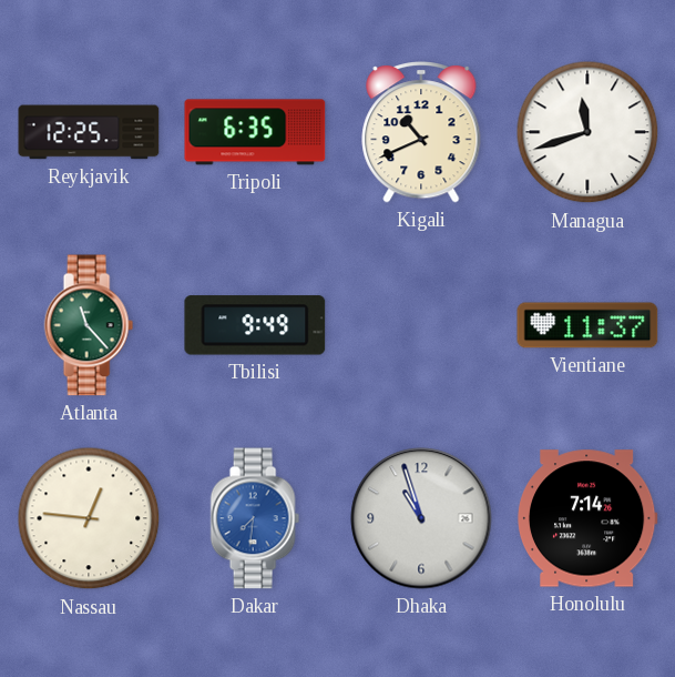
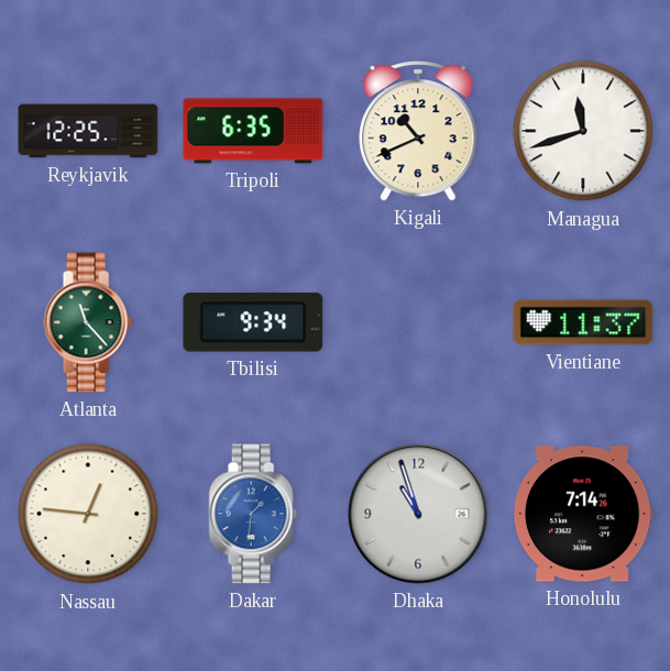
Tbilisi: 9:49 -> 9:34
Dakar: 7:31 -> 1:31
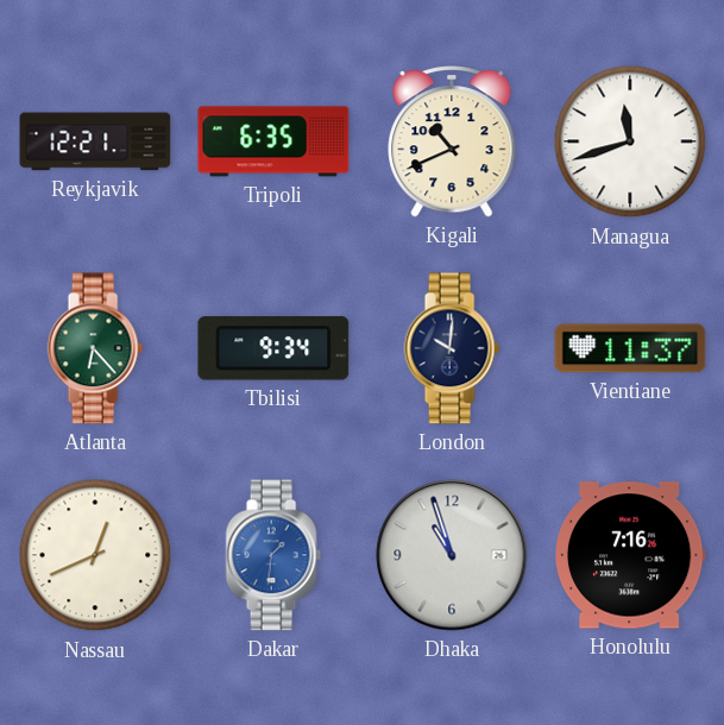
Reykjavik: 12:25 -> 12:21
Atlanta: 11:23 -> 6:23
London: none -> 10:01
Nassau: 12:46 -> 12:41
Honolulu: 7:14 -> 7:16
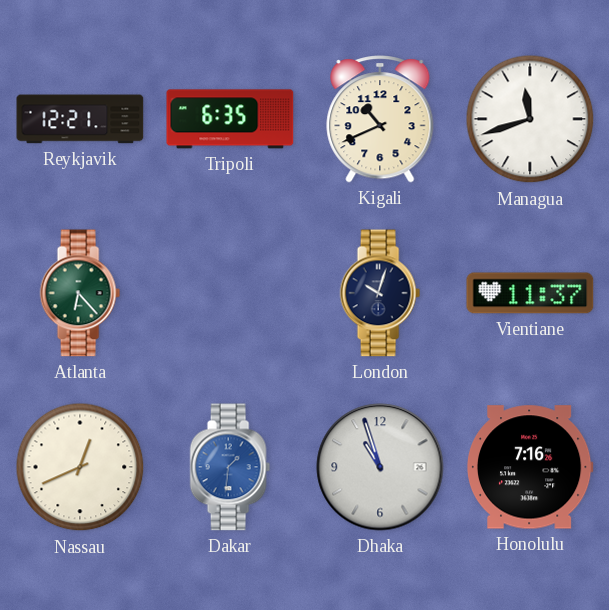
Tbilisi: 9:34 -> none
London: 10:01 -> 10:03
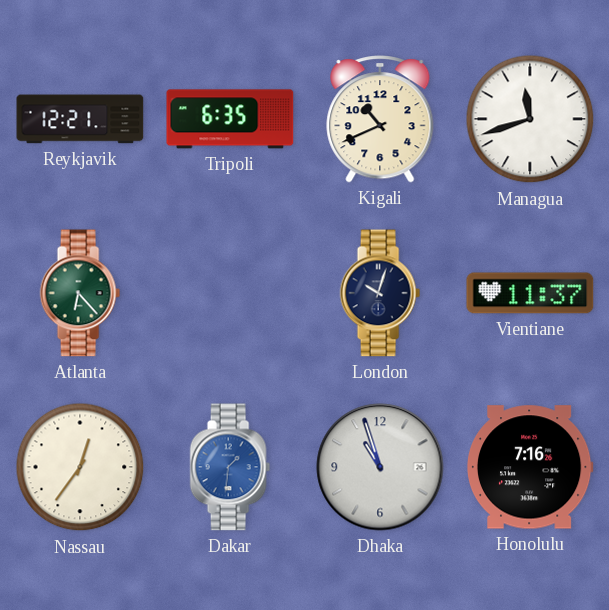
Nassau: 12:41 -> 12:36
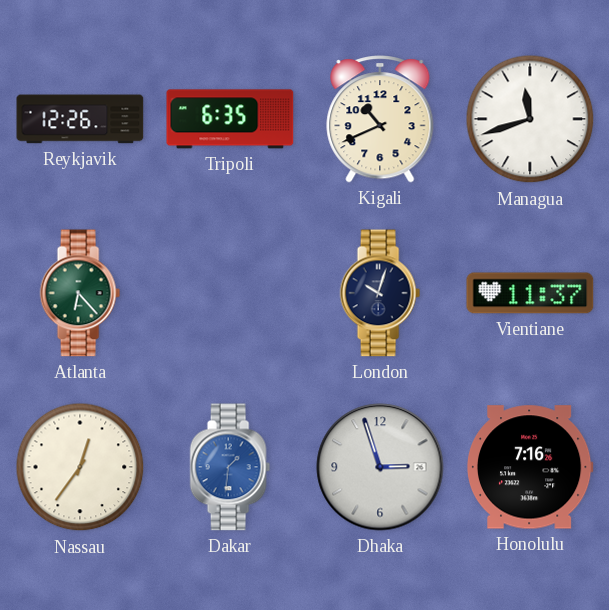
Reykjavik: 12:21 -> 12:26
Dhaka: 10:57 -> 2:57
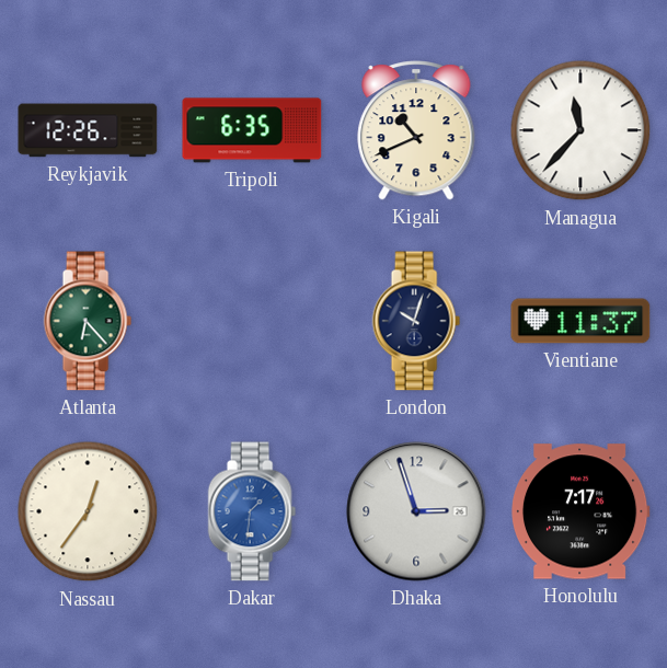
Managua: 11:42 -> 11:37
Honolulu: 7:16 -> 7:17
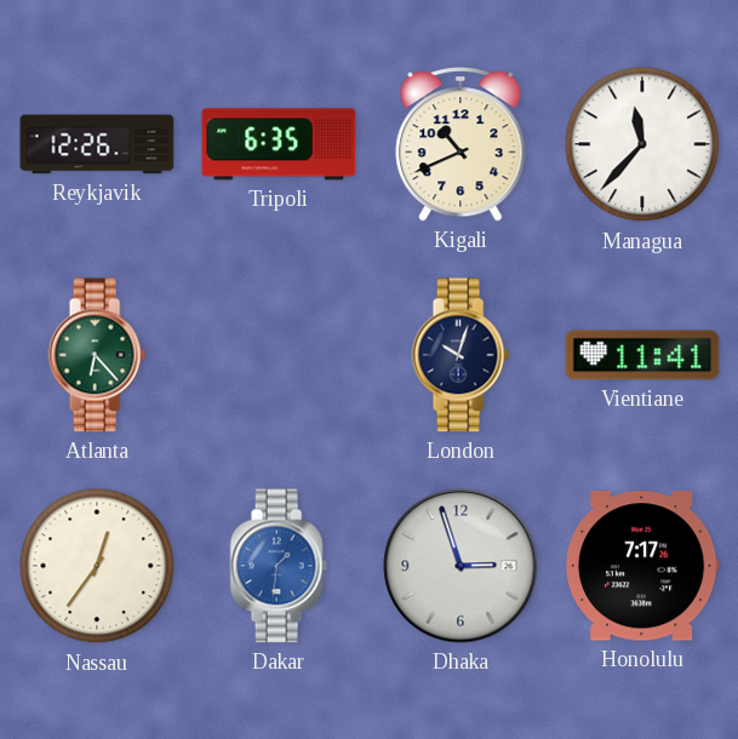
Vientiane: 11:37 -> 11:41
